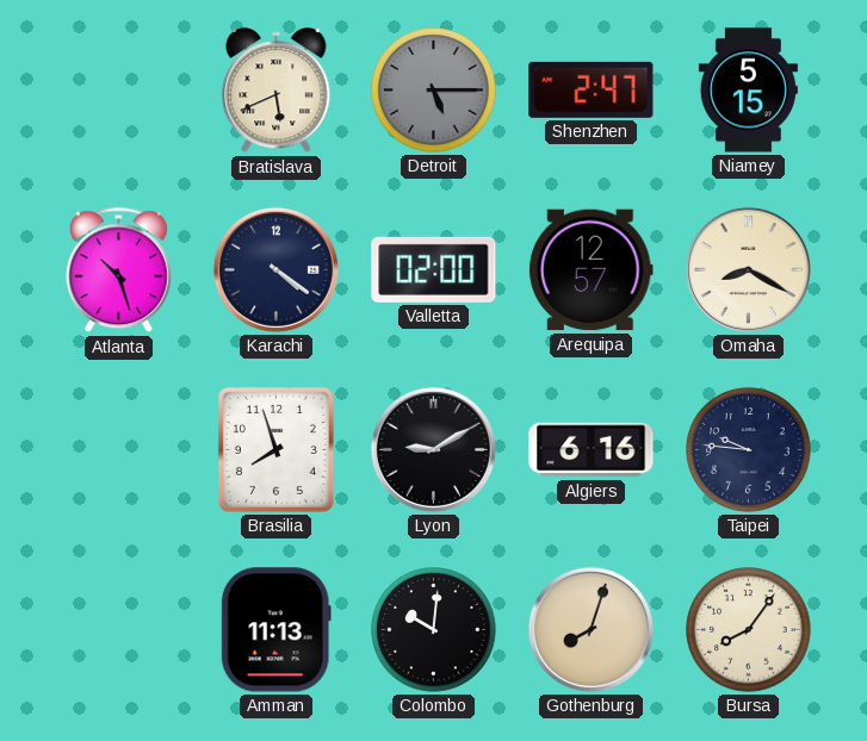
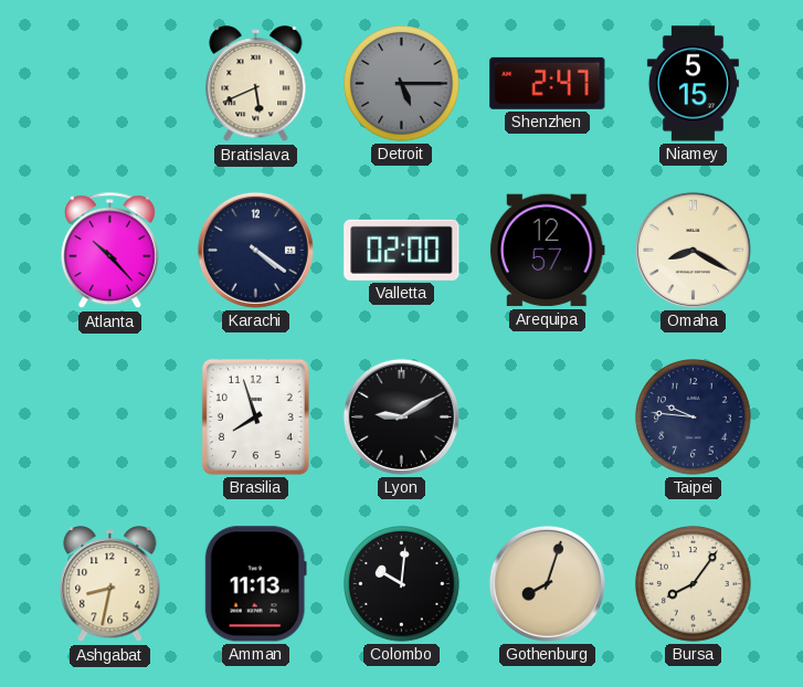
Atlanta: 10:27 -> 10:23
Algiers: 6:16 -> none
Ashgabat: none -> 8:32
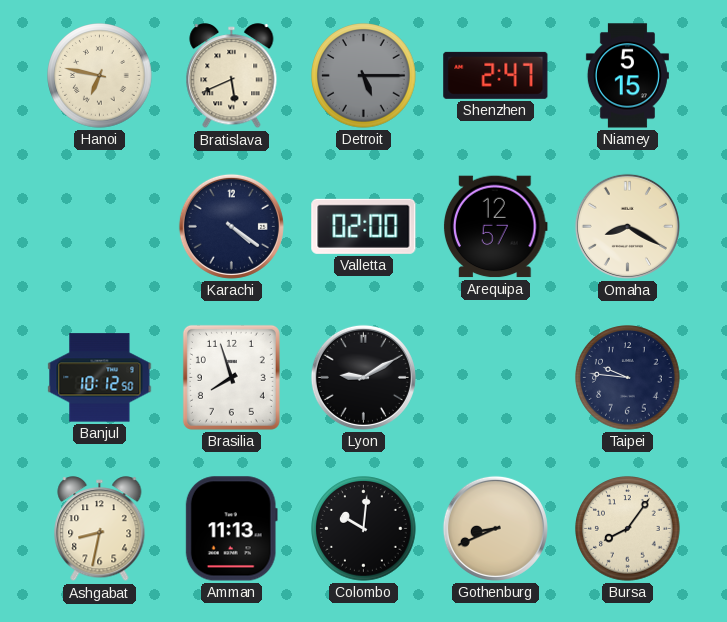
Hanoi: none -> 6:47
Atlanta: 10:23 -> none
Banjul: none -> 10:12
Gothenburg: 8:03 -> 8:41
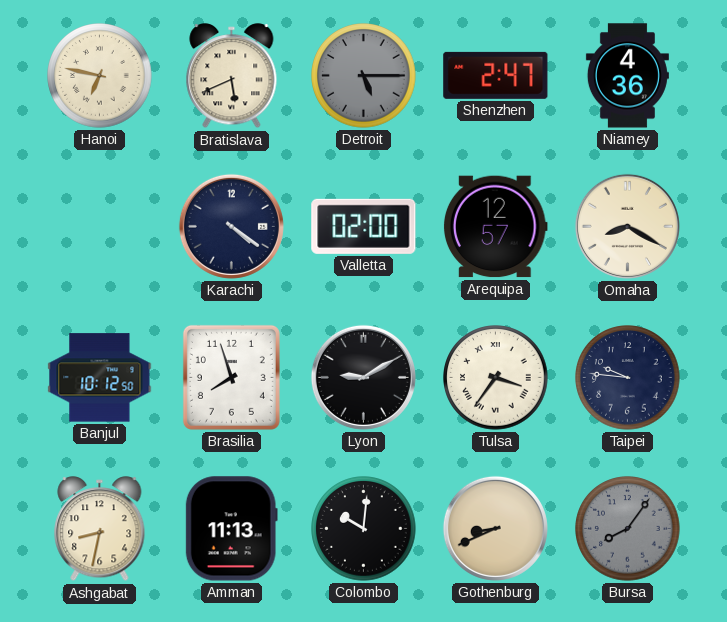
Niamey: 5:15 -> 4:36
Tulsa: none -> 3:36
Bursa dial: cream -> grey
